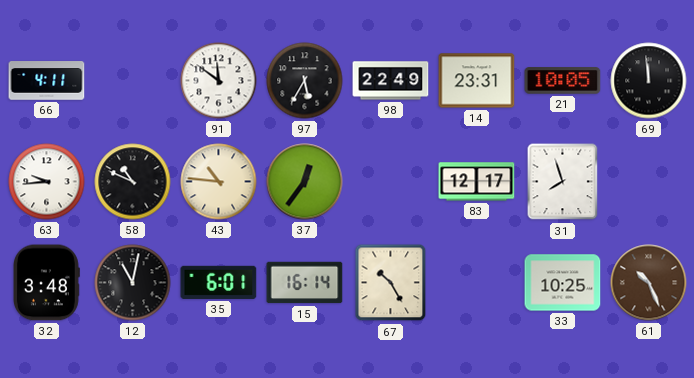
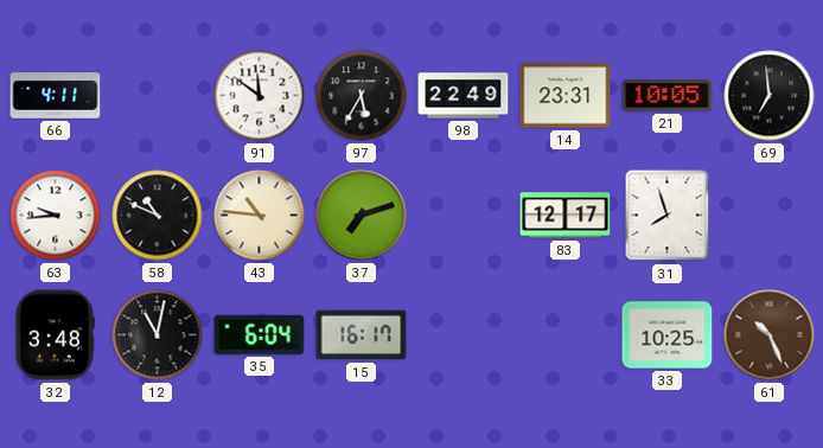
69: 11:59 -> 6:59
37: 12:36 -> 7:12
35: 6:01 -> 6:04
15: 16:14 -> 16:17
67: 10:25 -> none
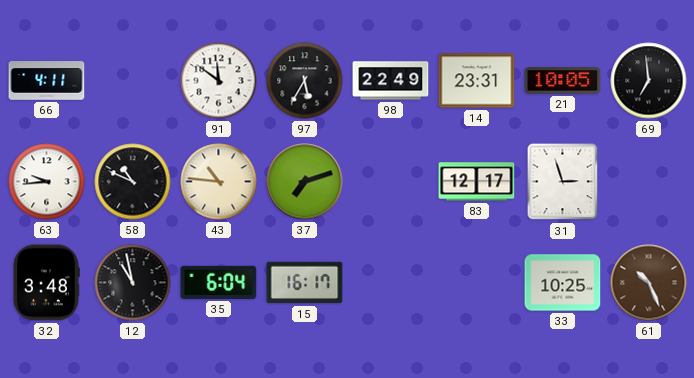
31: 7:57 -> 2:57
12: 11:02 -> 10:58
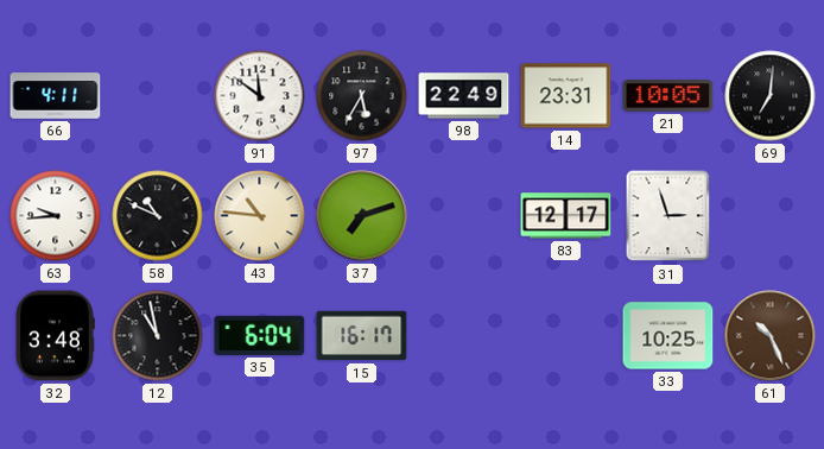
69: 6:59 -> 7:01
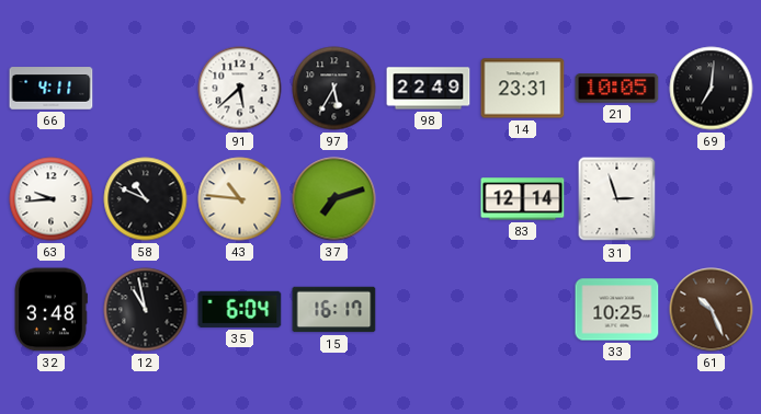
91: 11:51 -> 5:38
83: 12:17 -> 12:14
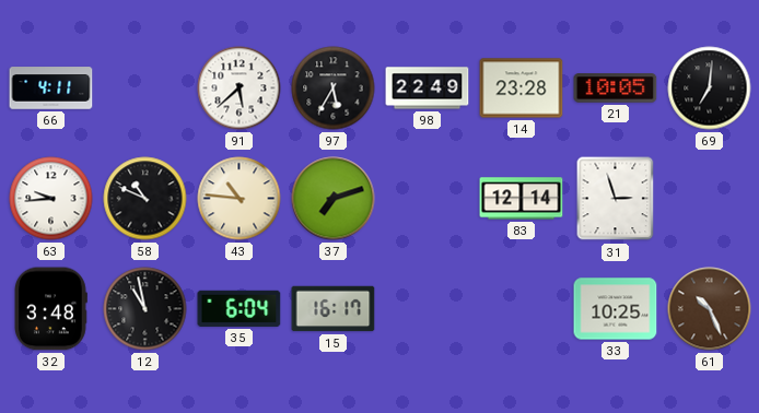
14: 23:31 -> 23:28
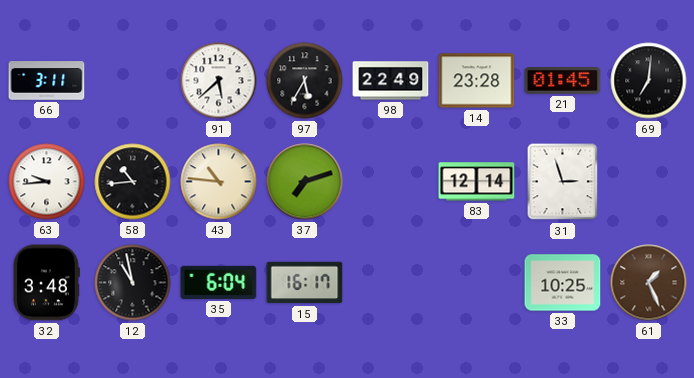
66: 4:11 -> 3:11
21: 10:05 -> 01:45
58: 10:49 -> 10:44
61: 10:26 -> 1:26
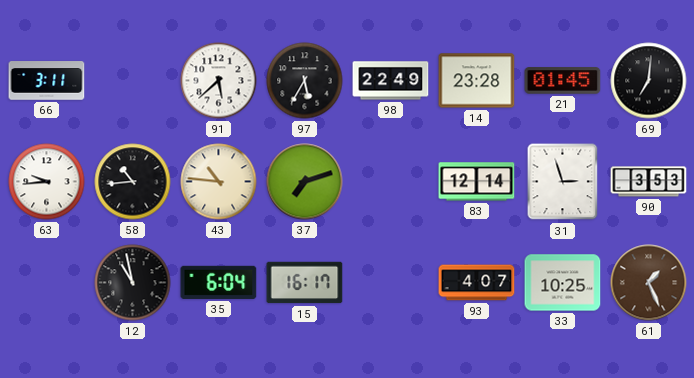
90: none -> 3:53
32: 3:48 -> none
93: none -> 4:07
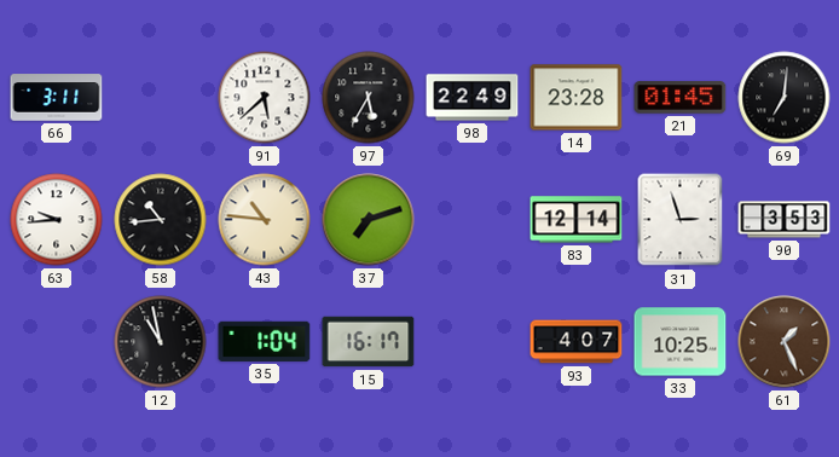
35: 6:04 -> 1:04
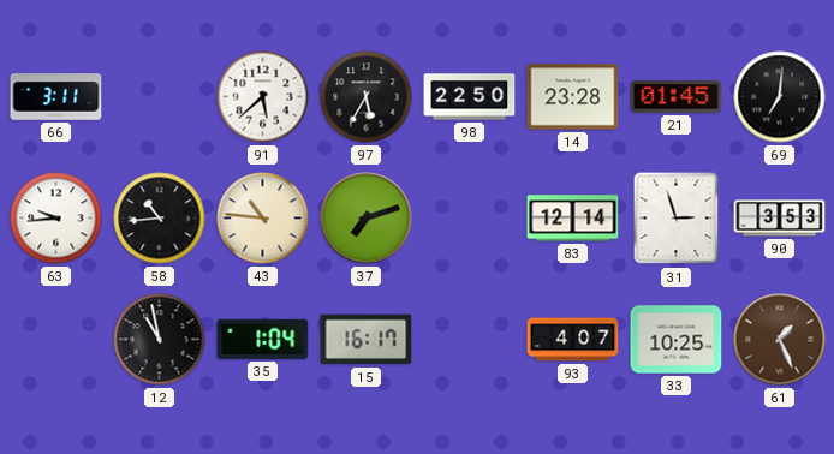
98: 22:49 -> 22:50
